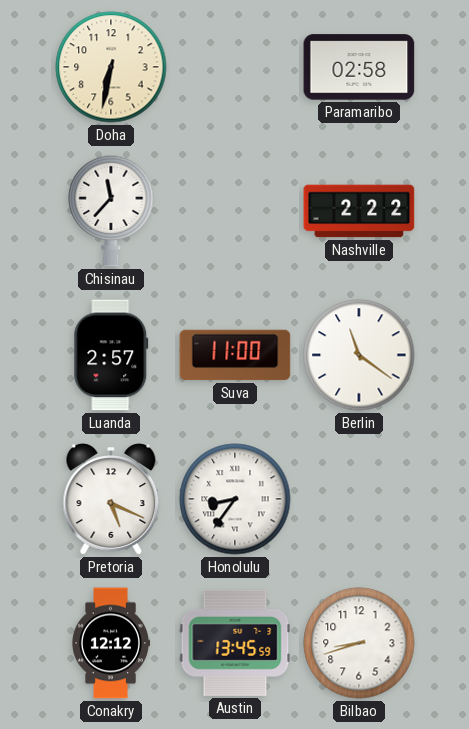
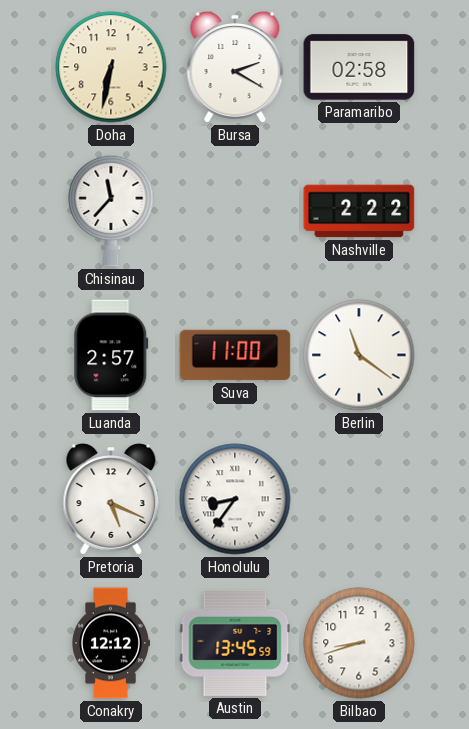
Bursa: none -> 2:20
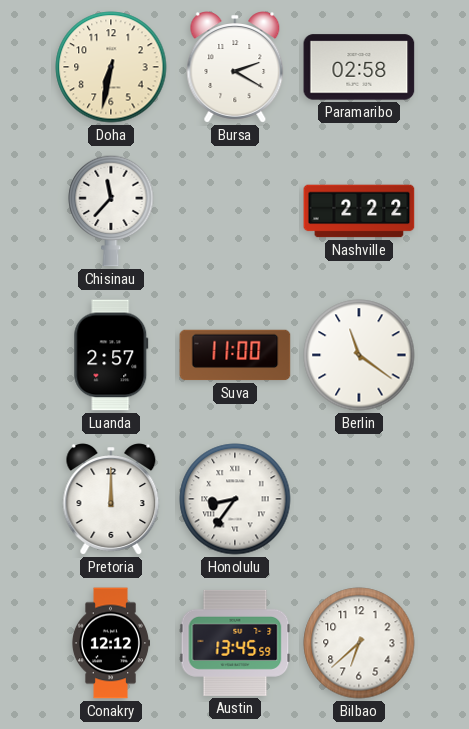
Pretoria: 5:19 -> 12:00
Bilbao: 8:42 -> 6:38
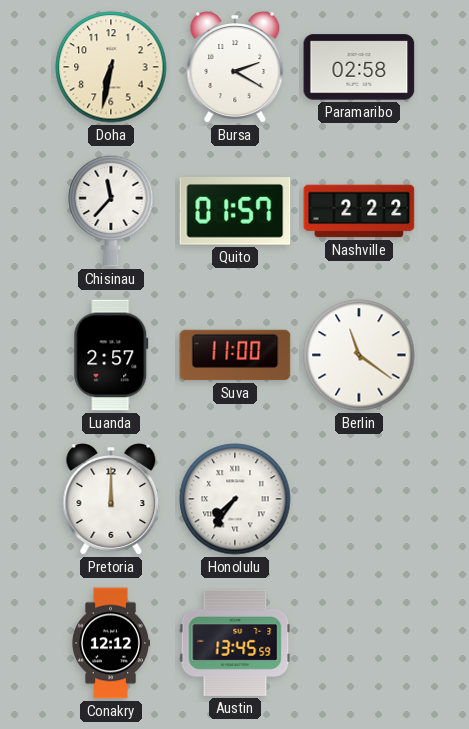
Quito: none -> 01:57
Honolulu: 8:36 -> 7:36
Bilbao: 6:38 -> none
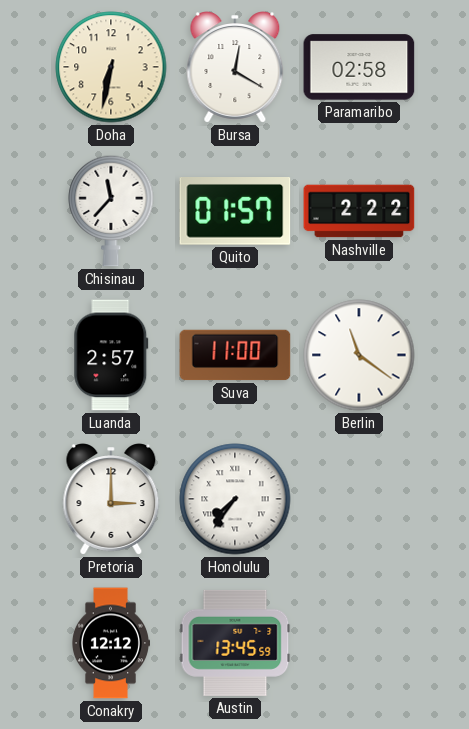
Bursa: 2:20 -> 12:20
Pretoria: 12:00 -> 3:00
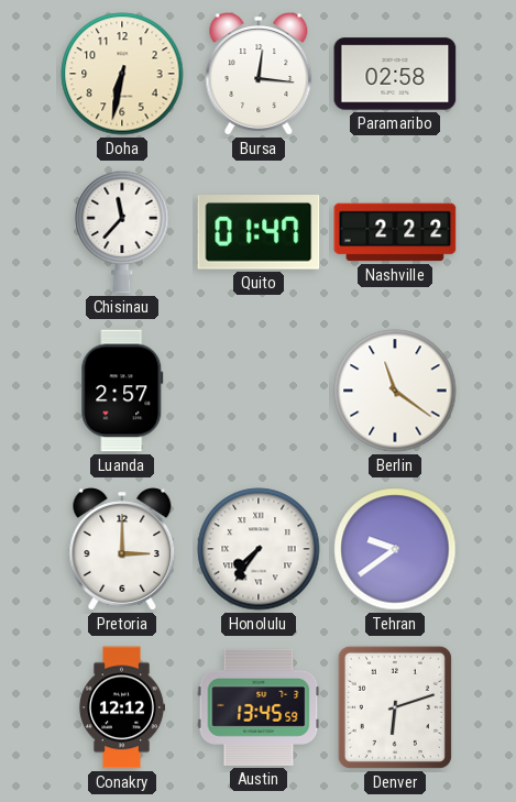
Bursa: 12:20 -> 12:16
Quito: 01:57 -> 01:47
Suva: 11:00 -> none
Tehran: none -> 9:39
Denver: none -> 6:12
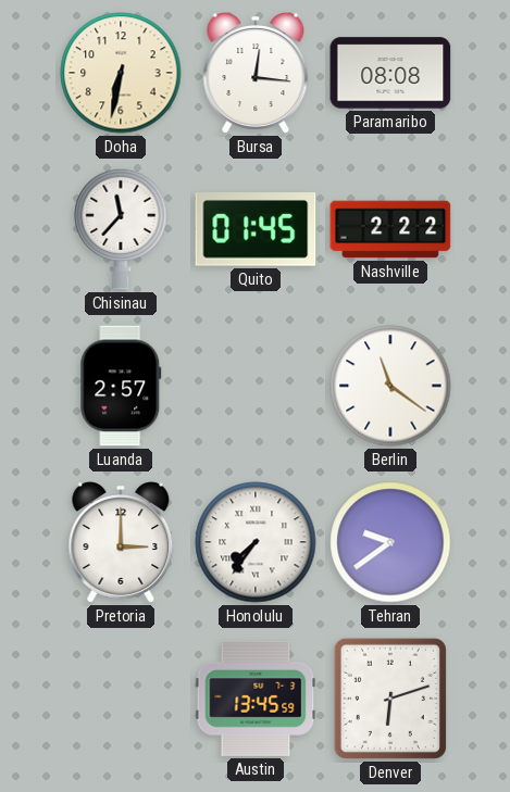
Paramaribo: 02:58 -> 08:08
Quito: 01:47 -> 01:45
Conakry: 12:12 -> none
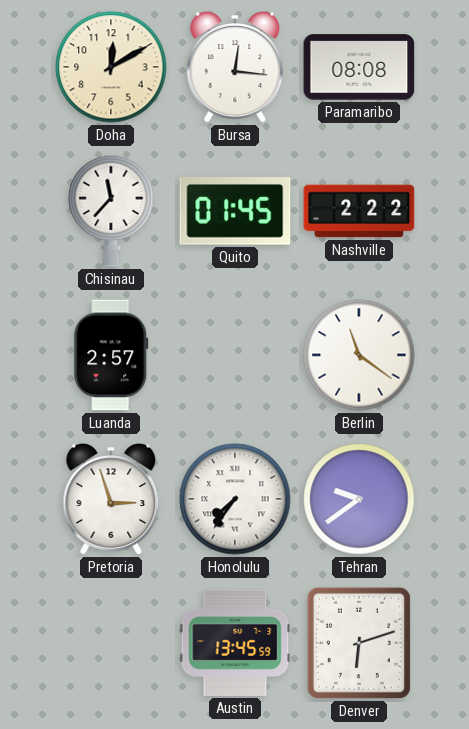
Doha: 6:32 -> 12:10
Pretoria: 3:00 -> 2:57
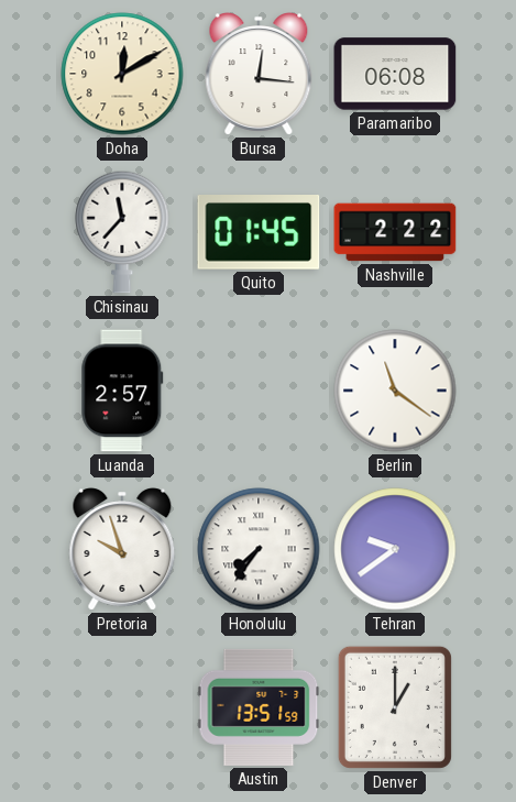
Paramaribo: 08:08 -> 06:08
Pretoria: 2:57 -> 9:57
Austin: 13:45 -> 13:51
Denver: 6:12 -> 1:00
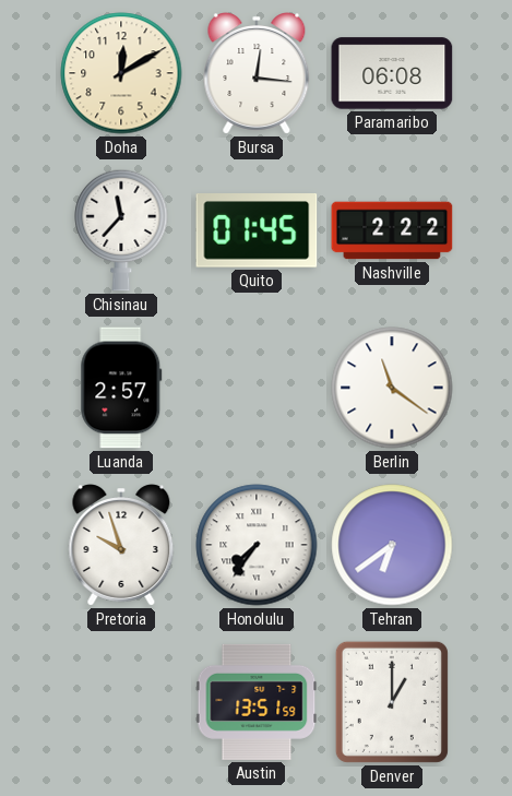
Tehran: 9:39 -> 6:39
